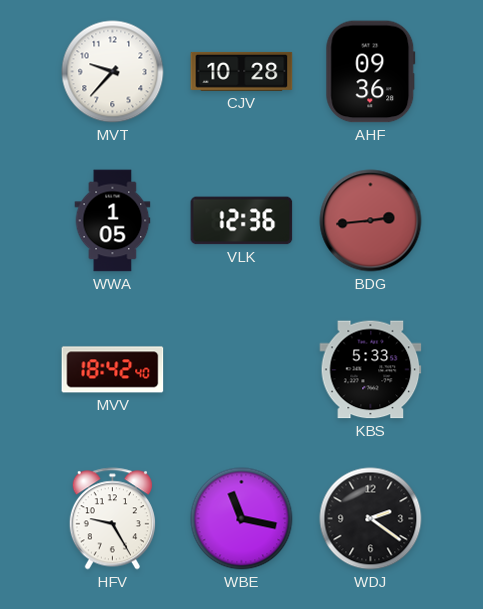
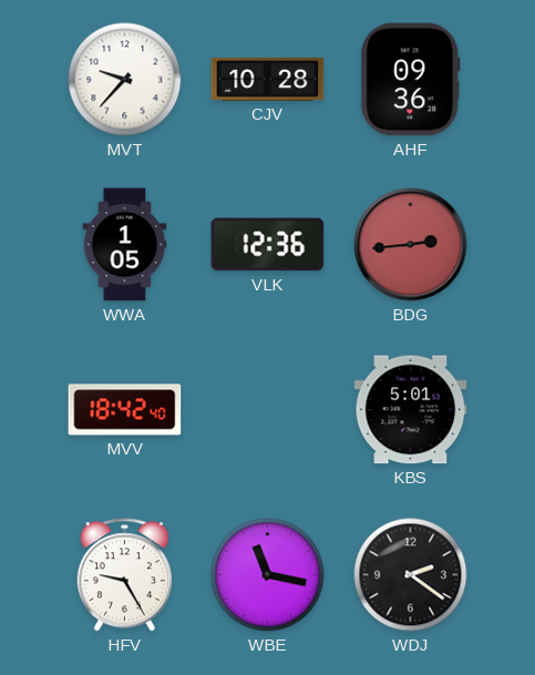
KBS: 5:33 -> 5:01
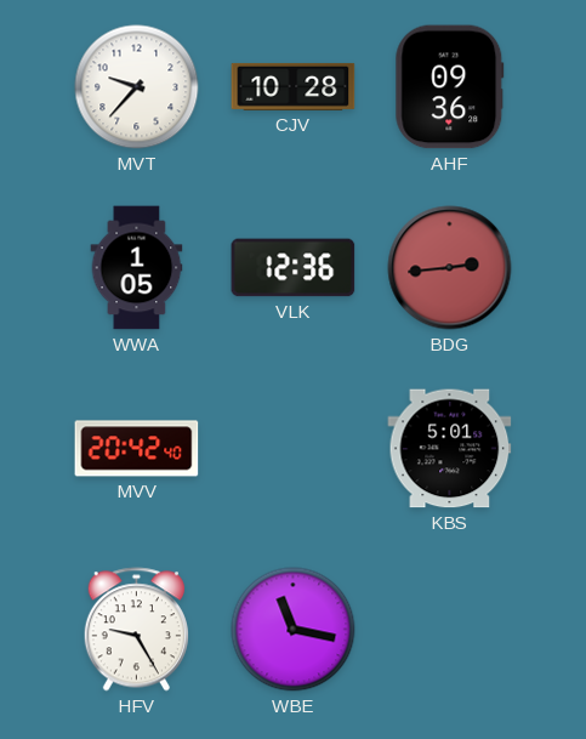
MVV: 18:42 -> 20:42
WDJ: 2:21 -> none
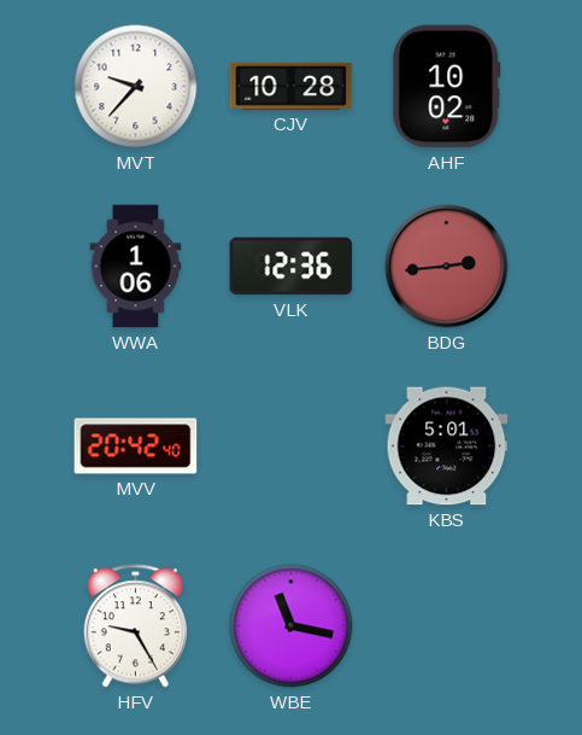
AHF: 09:36 -> 10:02
WWA: 1:05 -> 1:06
